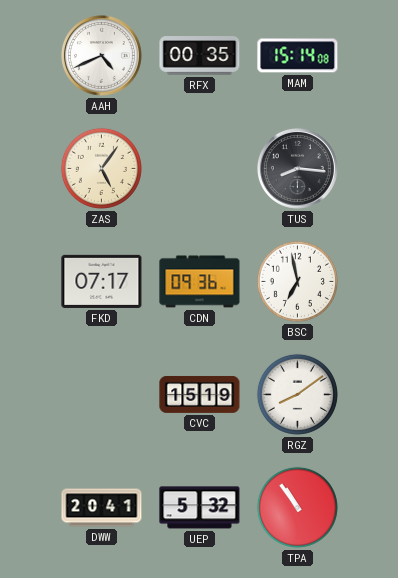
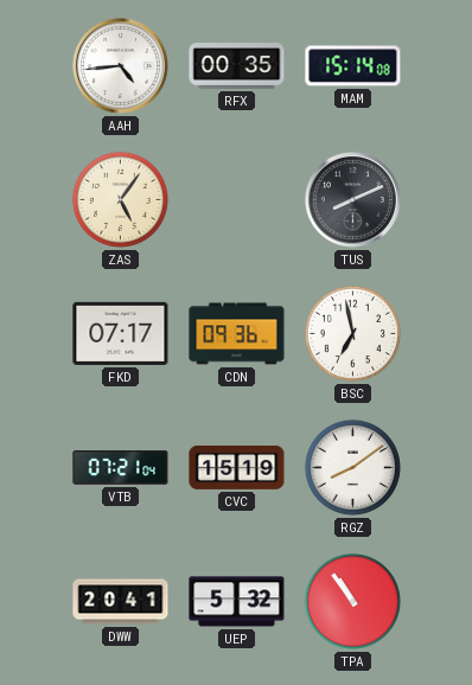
AAH: 4:41 -> 4:44
TUS: 8:16 -> 8:11
VTB: none -> 07:21
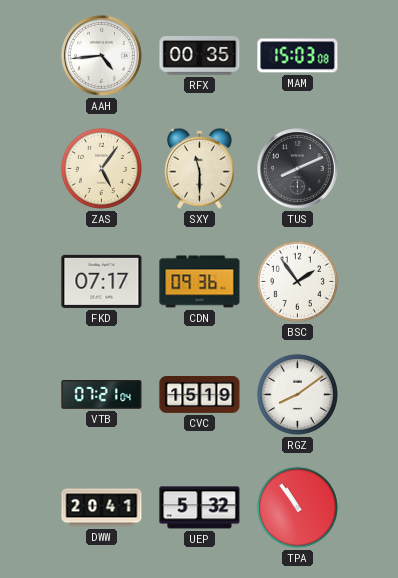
MAM: 15:14 -> 15:03
SXY: none -> 11:30
BSC: 6:58 -> 1:54
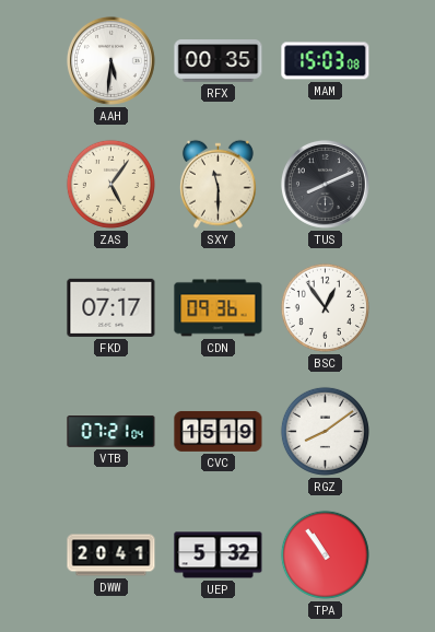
AAH: 4:44 -> 5:31
BSC: 1:54 -> 12:54
